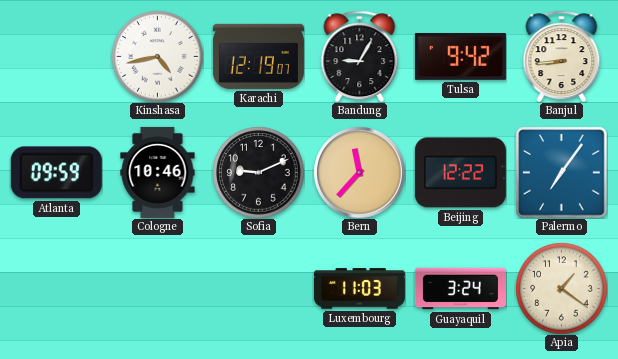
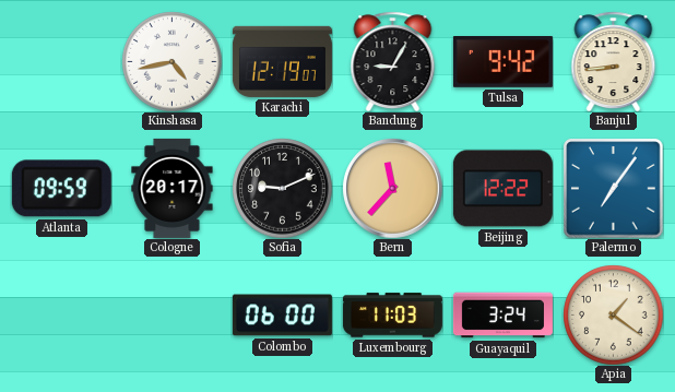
Cologne: 10:46 -> 20:17
Colombo: none -> 06:00
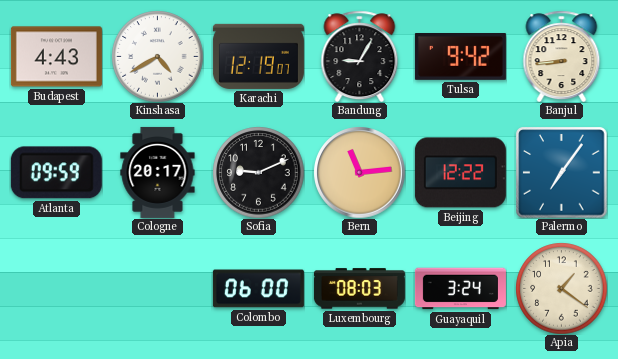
Budapest: none -> 4:43
Kinshasa: 4:43 -> 4:40
Bern: 11:37 -> 11:14
Luxembourg: 11:03 -> 08:03
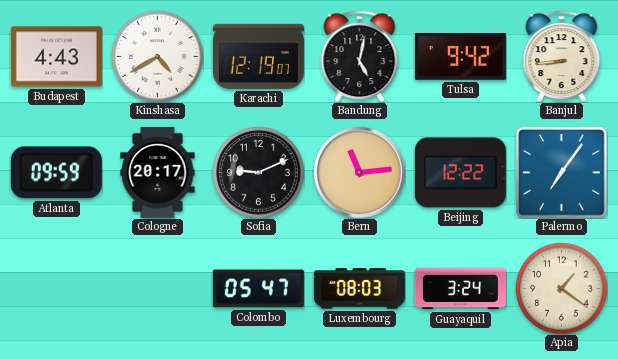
Bandung: 9:05 -> 5:02
Colombo: 06:00 -> 05:47
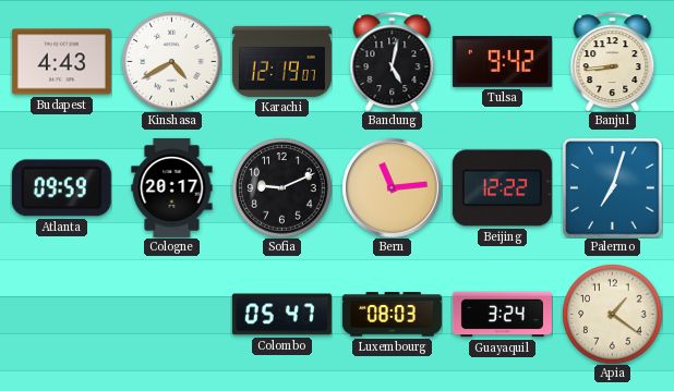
Palermo: 7:06 -> 7:03
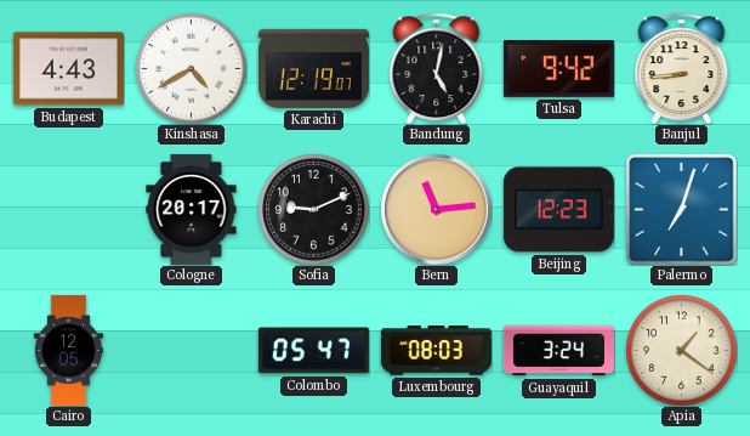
Atlanta: 09:59 -> none
Beijing: 12:22 -> 12:23
Cairo: none -> 12:05
